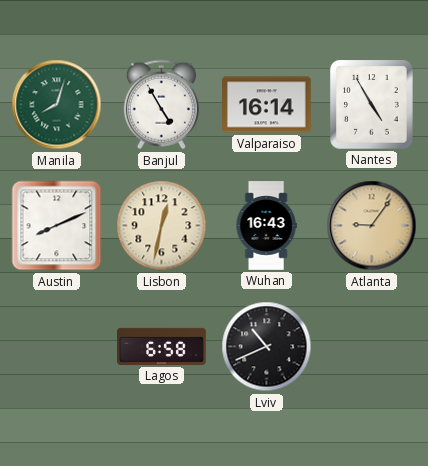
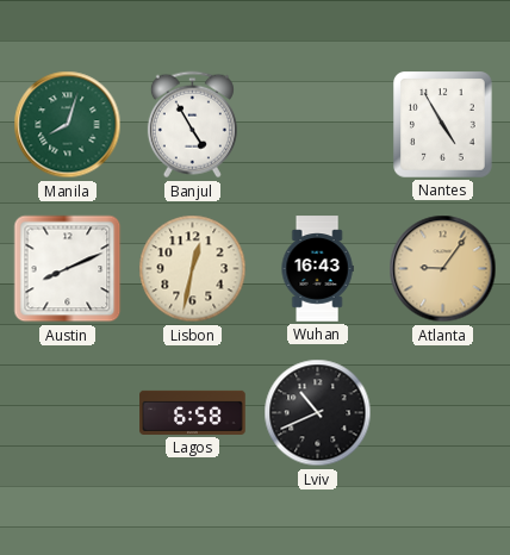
Valparaiso: 16:14 -> none
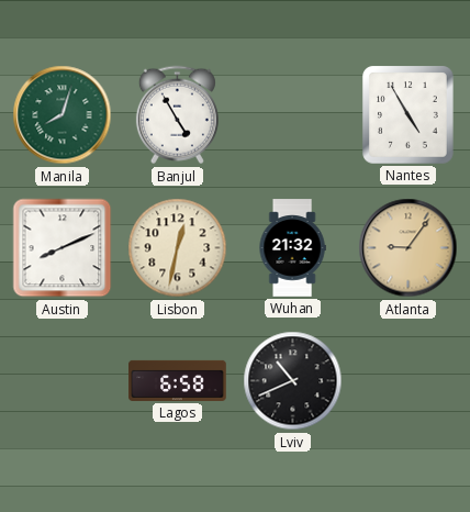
Wuhan: 16:43 -> 21:32
